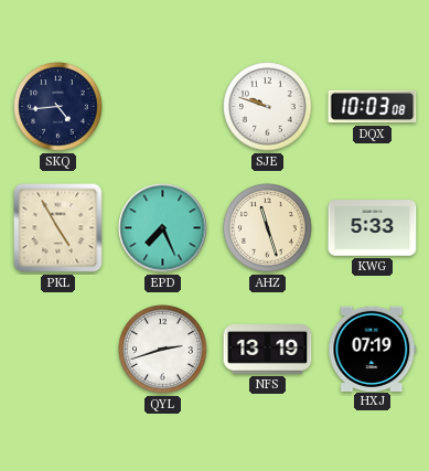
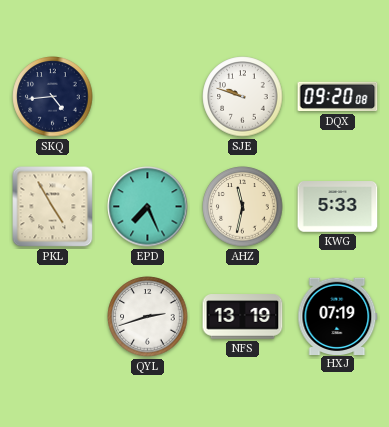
DQX: 10:03 -> 09:20
AHZ: 11:27 -> 11:32
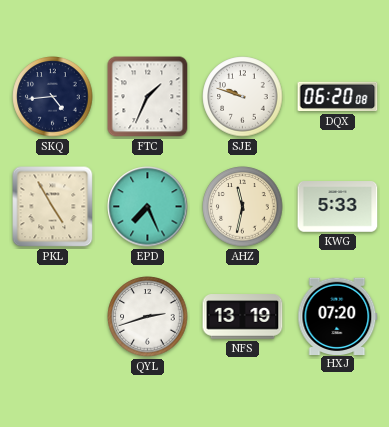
FTC: none -> 1:34
DQX: 09:20 -> 06:20
HXJ: 07:19 -> 07:20
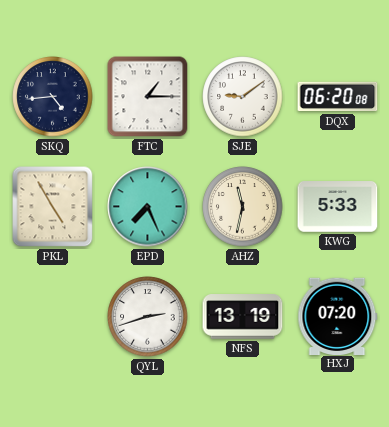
FTC: 1:34 -> 1:15
SJE: 9:48 -> 9:09
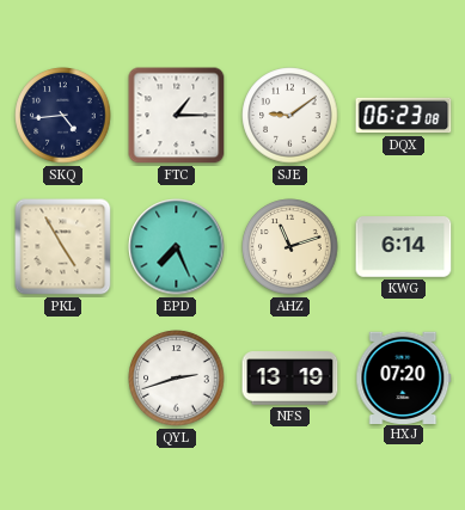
DQX: 06:20 -> 06:23
AHZ: 11:32 -> 11:12
KWG: 5:33 -> 6:14
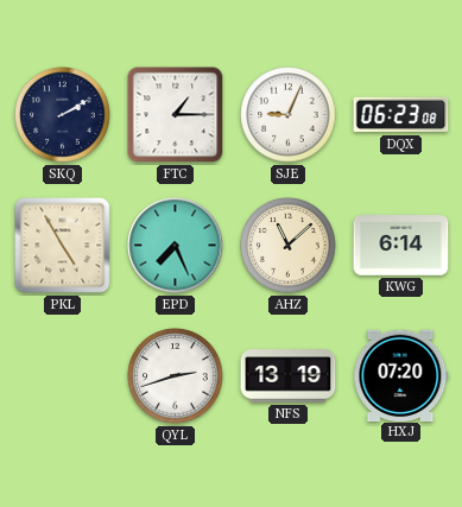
SKQ: 4:44 -> 2:10
SJE: 9:09 -> 9:04
AHZ: 11:12 -> 11:08
